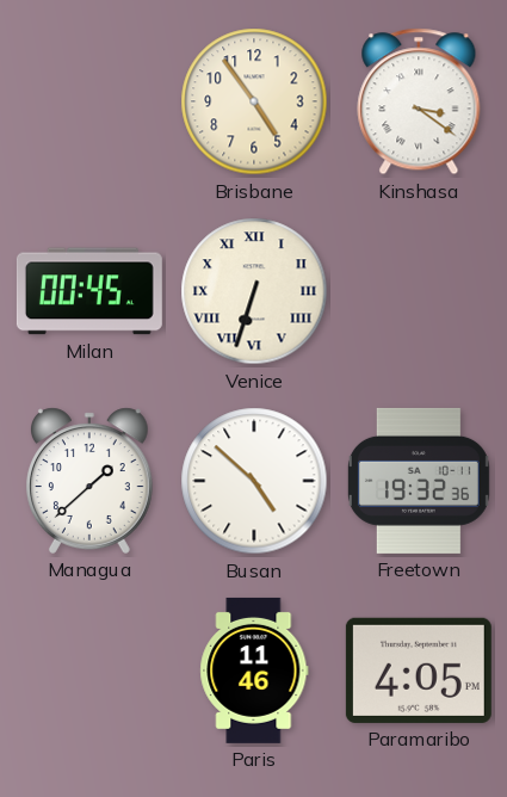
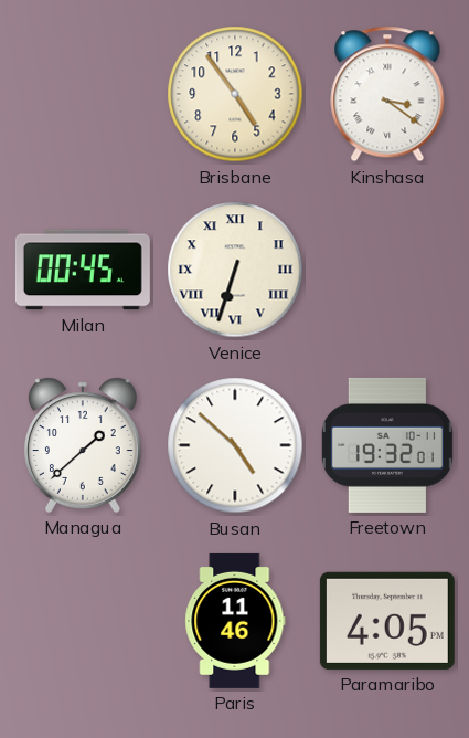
Freetown: 19:32:36 -> 19:32:01
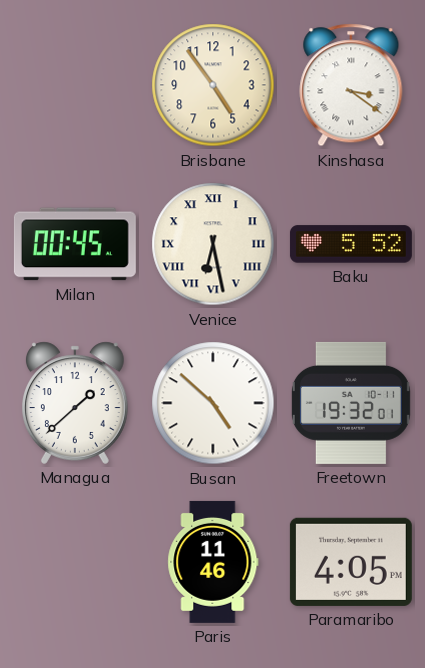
Venice: 6:33 -> 6:28
Baku: none -> 5:52
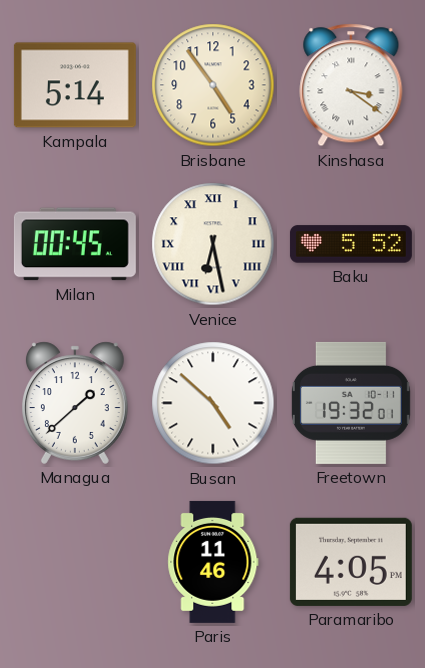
Kampala: none -> 5:14
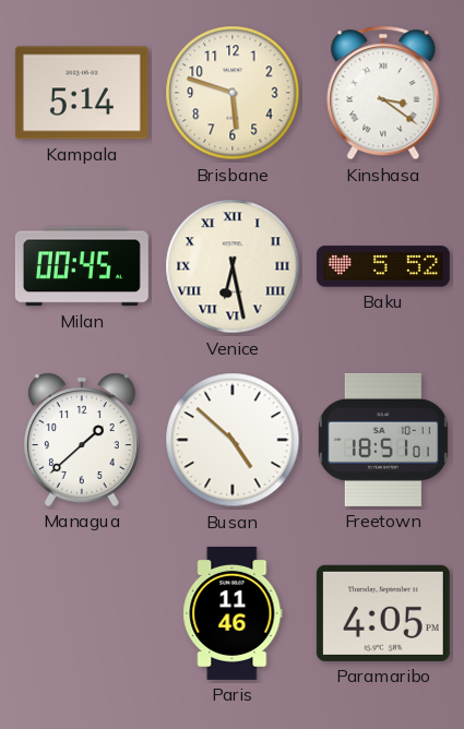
Brisbane: 4:54 -> 5:48
Freetown: 19:32 -> 18:51
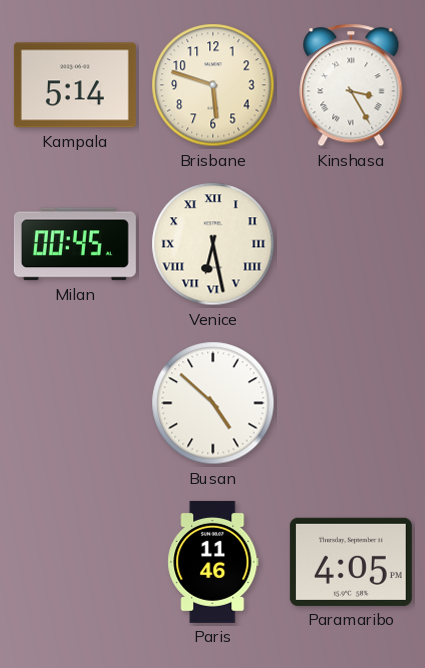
Kinshasa: 3:21 -> 3:25
Baku: 5:52 -> none
Managua: 1:38 -> none
Freetown: 18:51 -> none
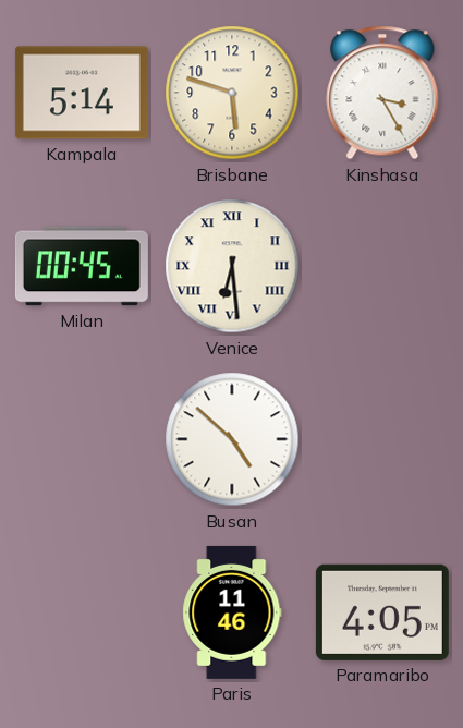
Venice: 6:28 -> 6:29
